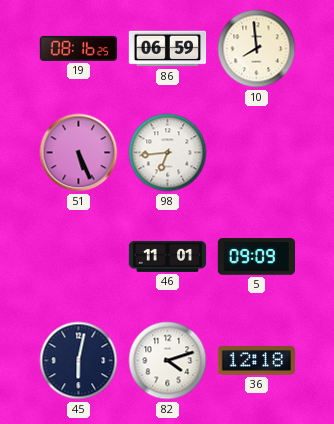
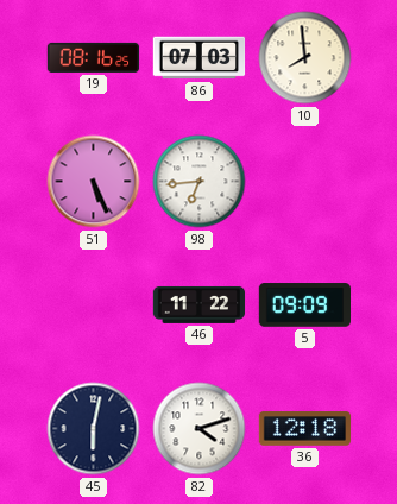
86: 06:59 -> 07:03
46: 11:01 -> 11:22
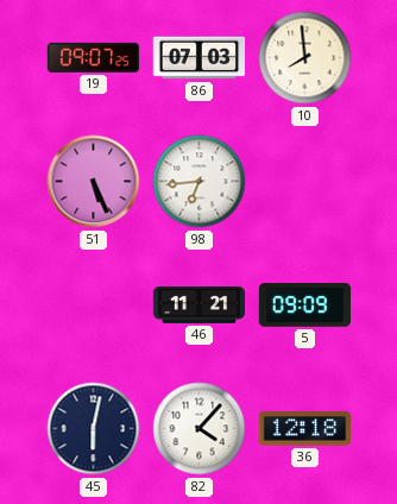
19: 08:16 -> 09:07
46: 11:22 -> 11:21
82: 4:12 -> 4:07
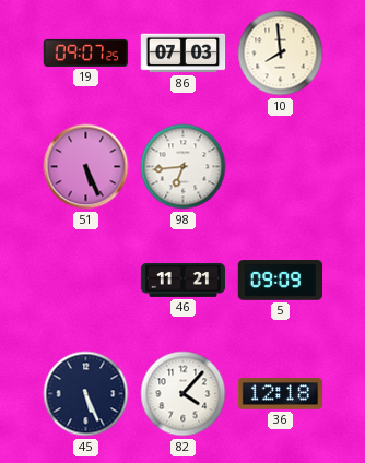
45: 6:02 -> 5:26
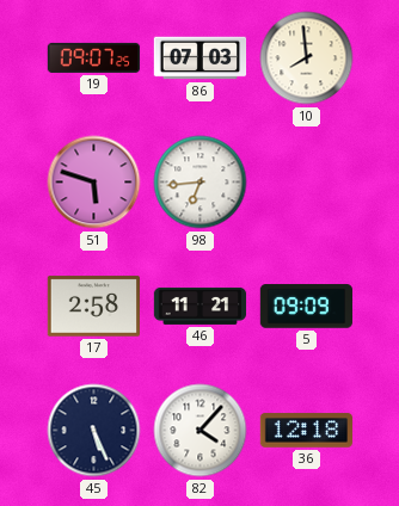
51: 5:26 -> 5:48
17: none -> 2:58
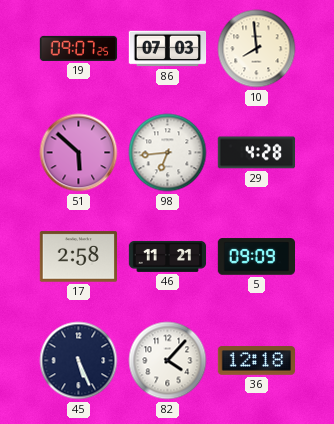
51: 5:48 -> 5:52
29: none -> 4:28
